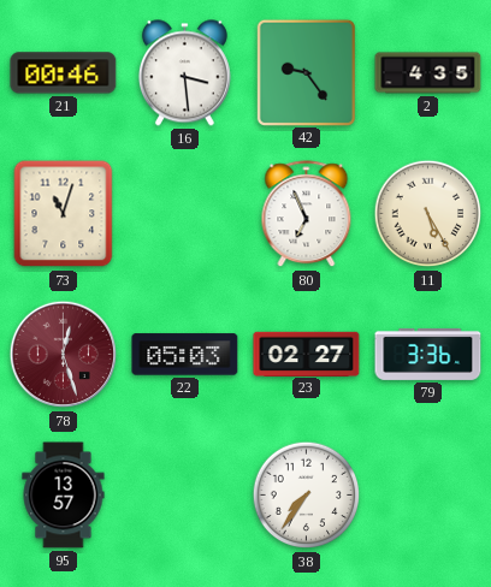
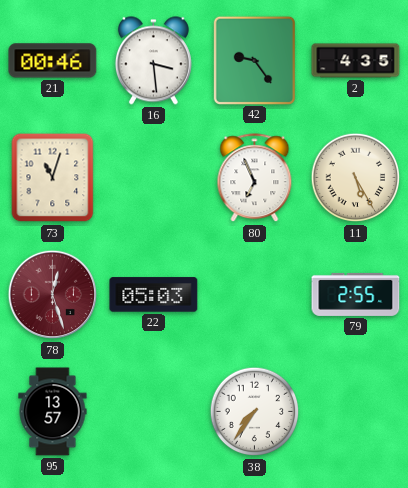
23: 02:27 -> none
79: 3:36 -> 2:55
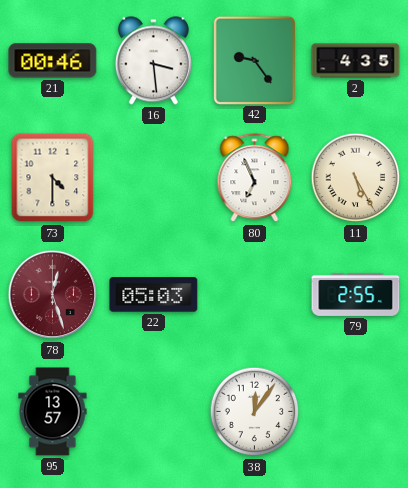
73: 11:03 -> 4:30
38: 7:36 -> 12:06
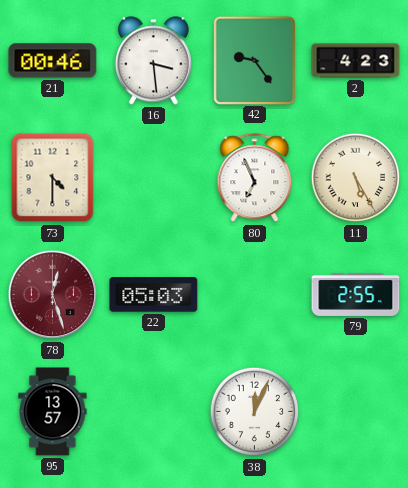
2: 4:35 -> 4:23
38: 12:06 -> 12:04
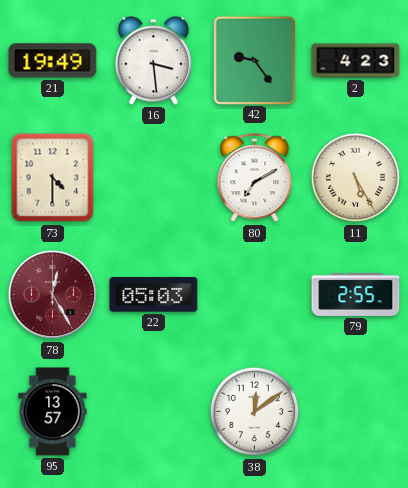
21: 00:46 -> 19:49
80: 6:56 -> 7:10
78: 12:27 -> 12:25
38: 12:04 -> 12:09
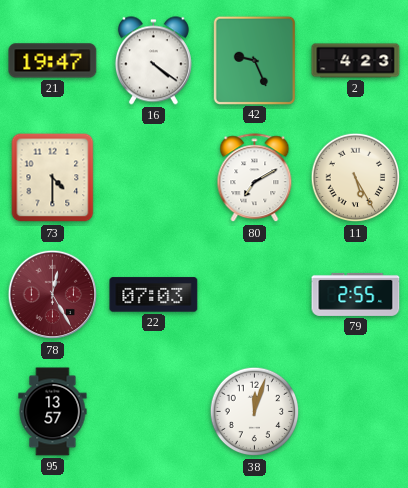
21: 19:49 -> 19:47
16: 3:29 -> 4:21
42: 9:24 -> 9:26
22: 05:03 -> 07:03
38: 12:09 -> 12:03
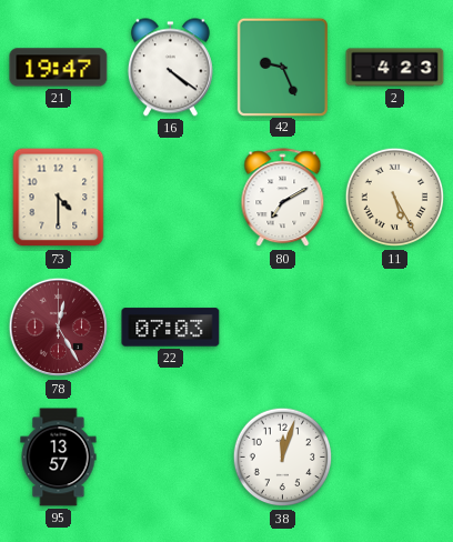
79: 2:55 -> none
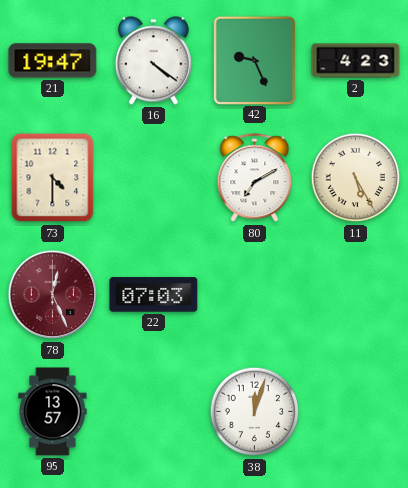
78: 12:25 -> 12:26
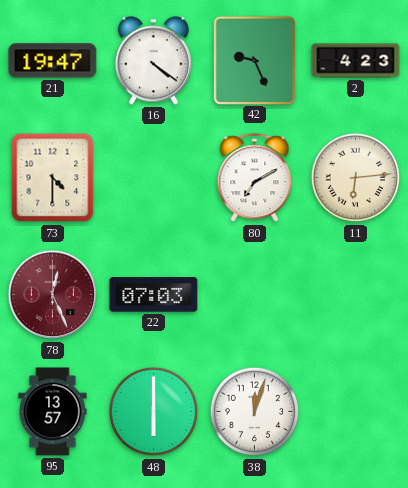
11: 5:25 -> 6:14
48: none -> 6:00
